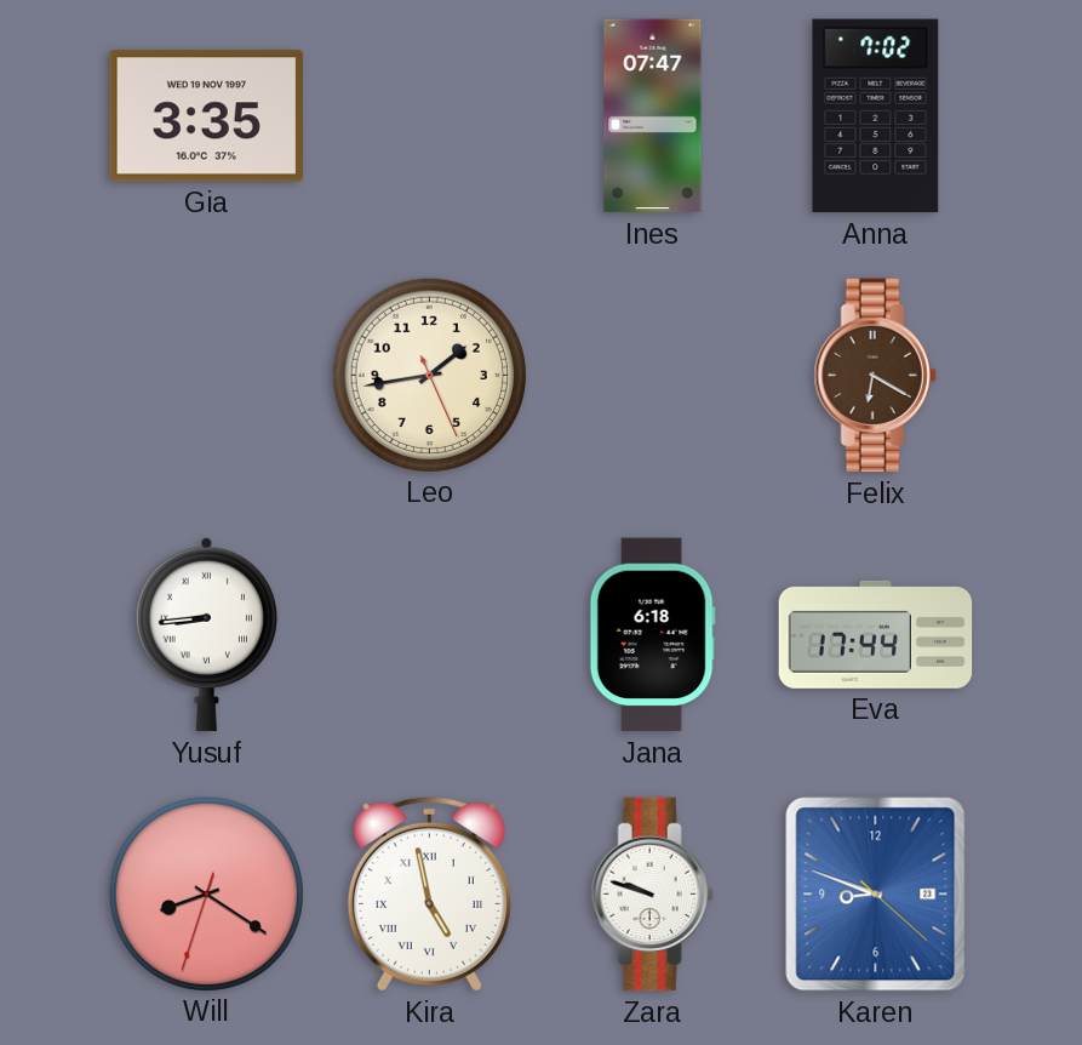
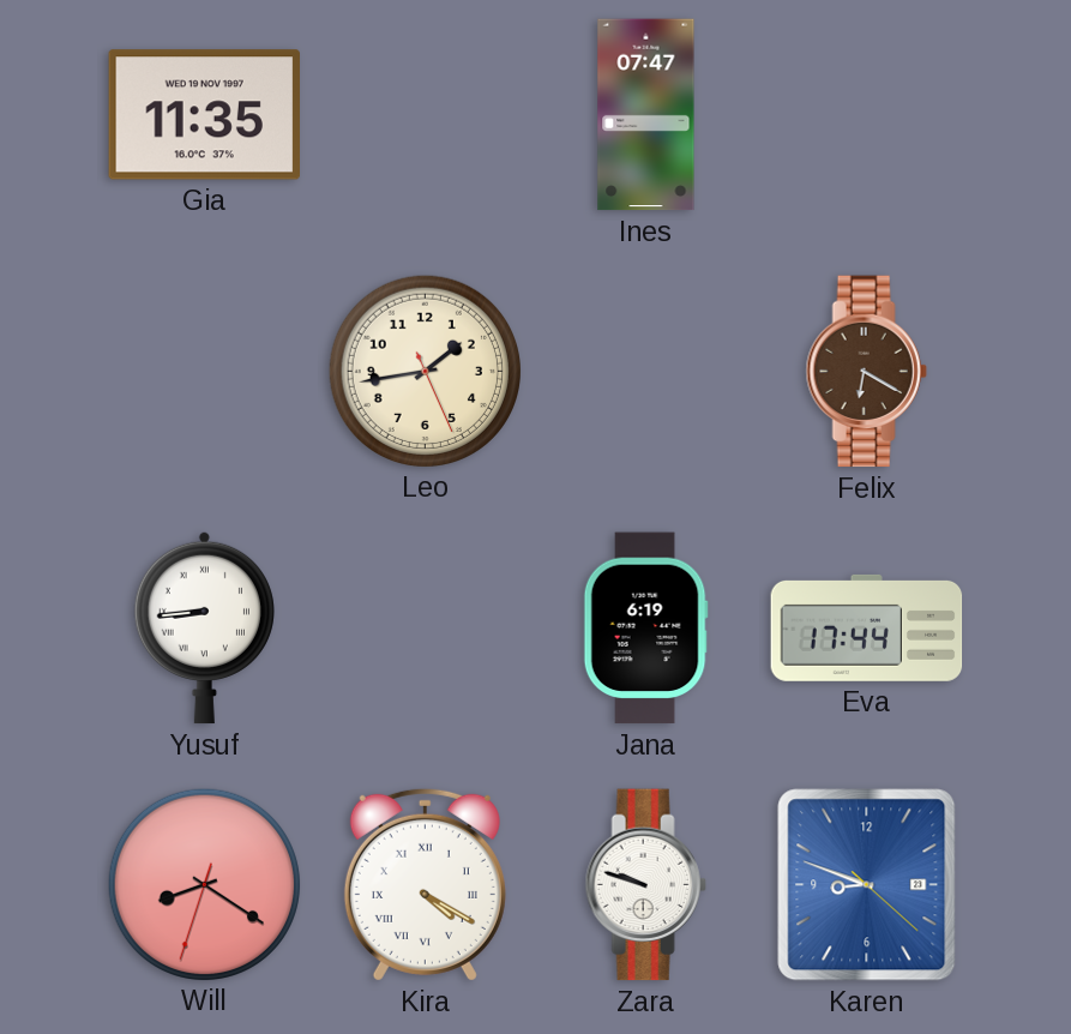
Gia: 3:35 -> 11:35
Anna: 7:02 -> none
Jana: 6:18 -> 6:19
Kira: 4:58 -> 4:20
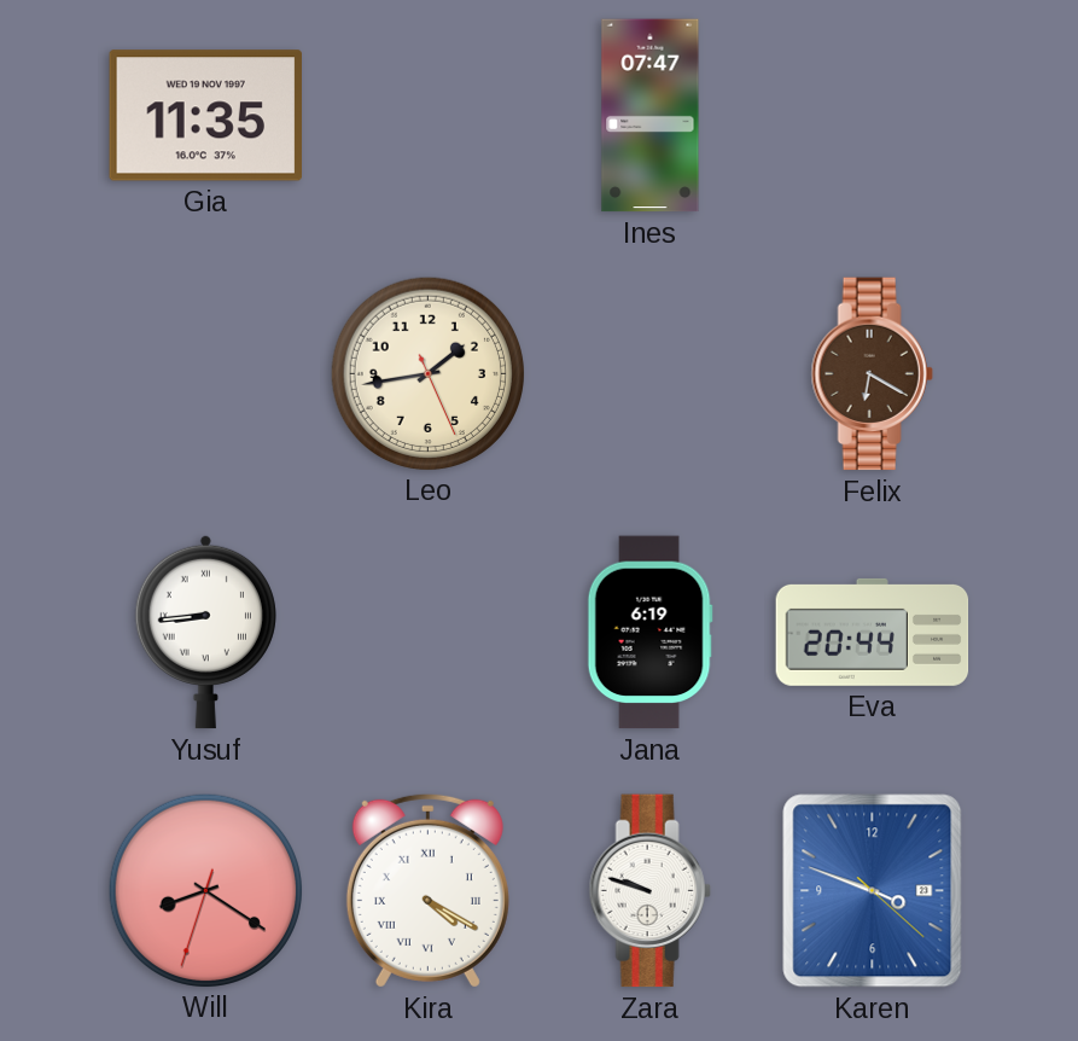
Eva: 17:44 -> 20:44
Karen: 8:48 -> 3:48
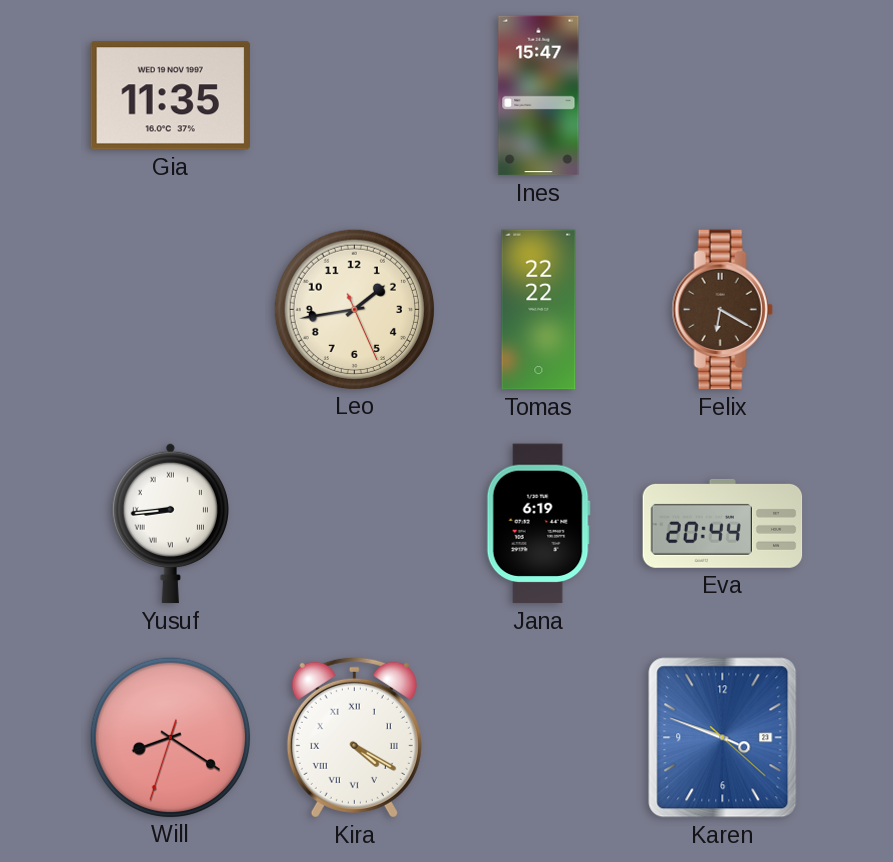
Ines: 07:47 -> 15:47
Tomas: none -> 22:22
Zara: 9:48 -> none
